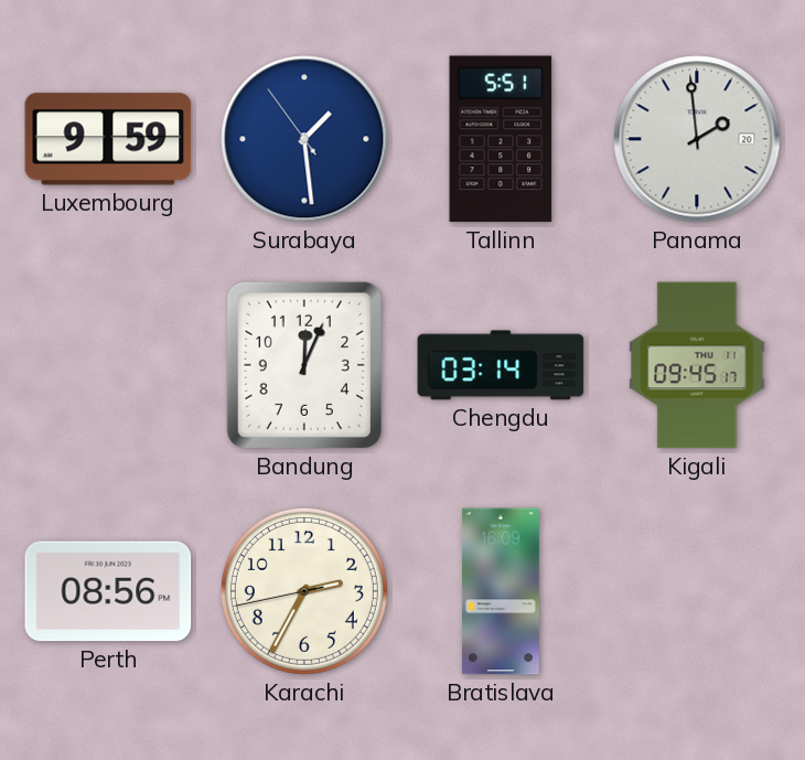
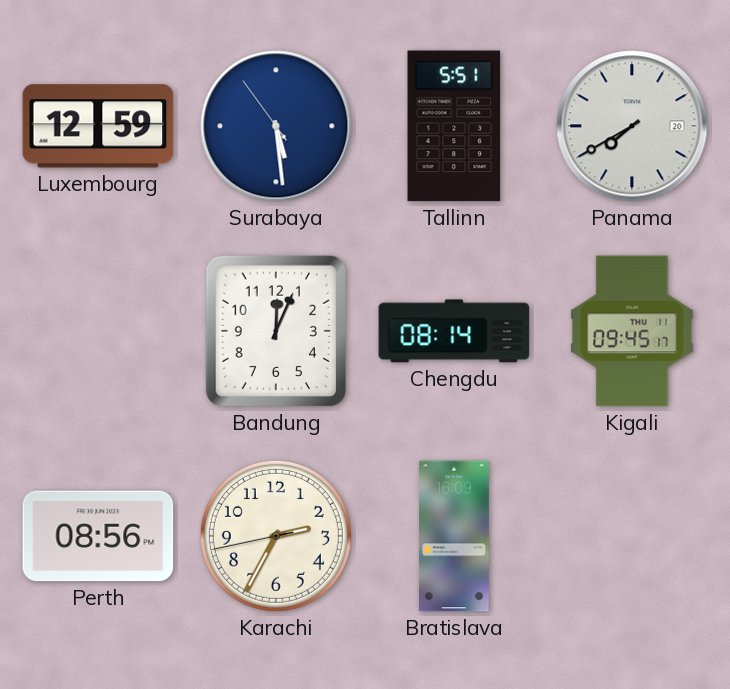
Luxembourg: 9:59 -> 12:59
Surabaya: 1:28 -> 5:28
Panama: 1:59 -> 7:40
Chengdu: 03:14 -> 08:14
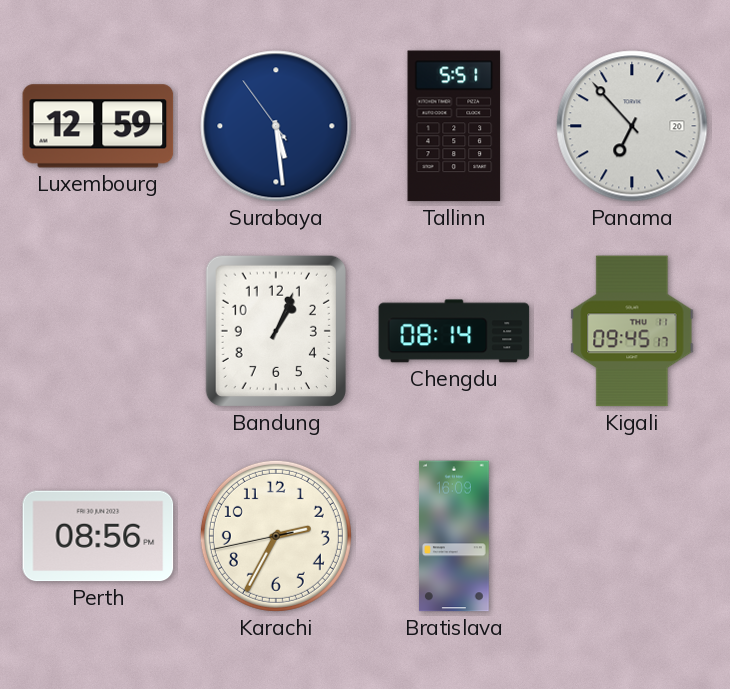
Panama: 7:40 -> 6:53
Bandung: 12:04 -> 1:04
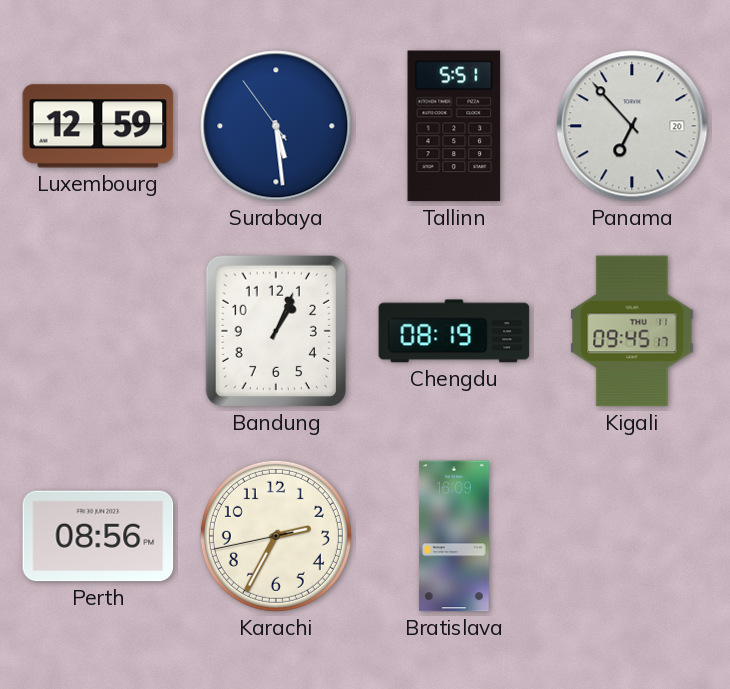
Chengdu: 08:14 -> 08:19
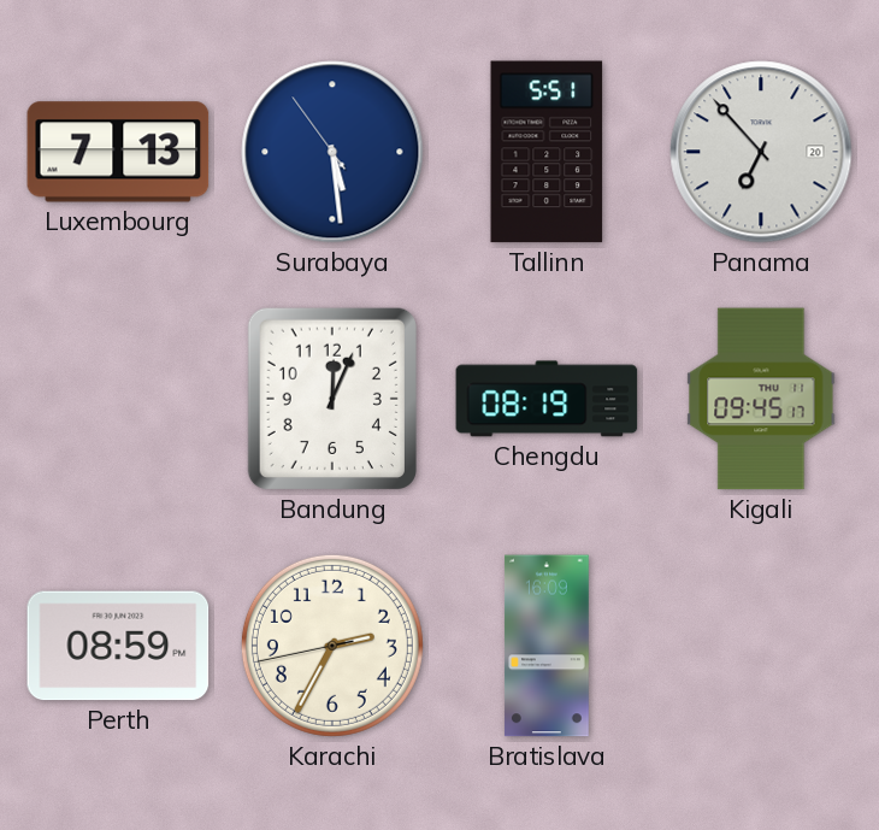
Luxembourg: 12:59 -> 7:13
Bandung: 1:04 -> 12:04
Perth: 08:56 -> 08:59
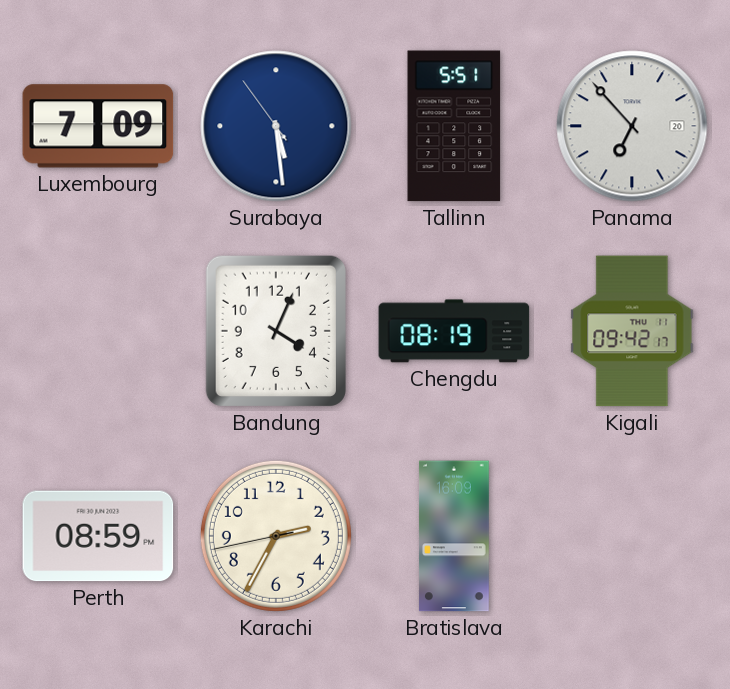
Luxembourg: 7:13 -> 7:09
Bandung: 12:04 -> 4:04
Kigali: 09:45 -> 09:42
